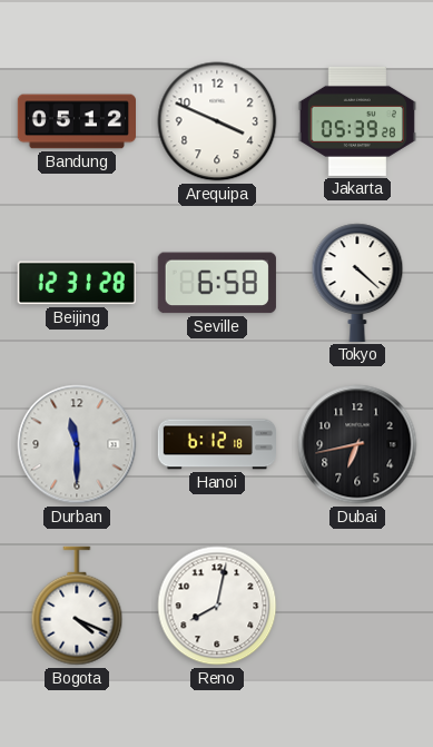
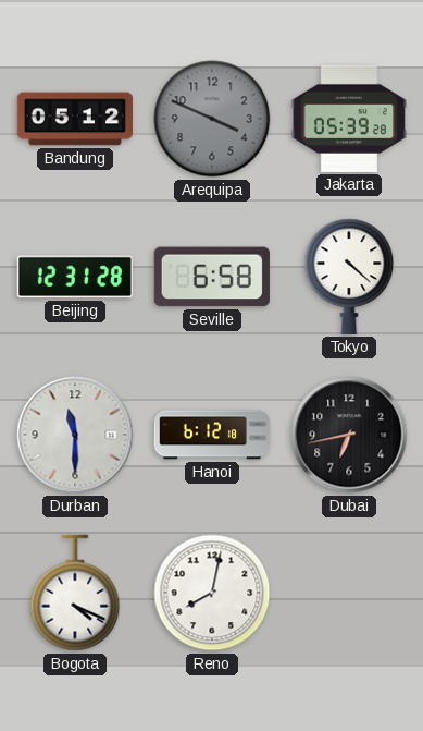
Arequipa dial: white -> grey
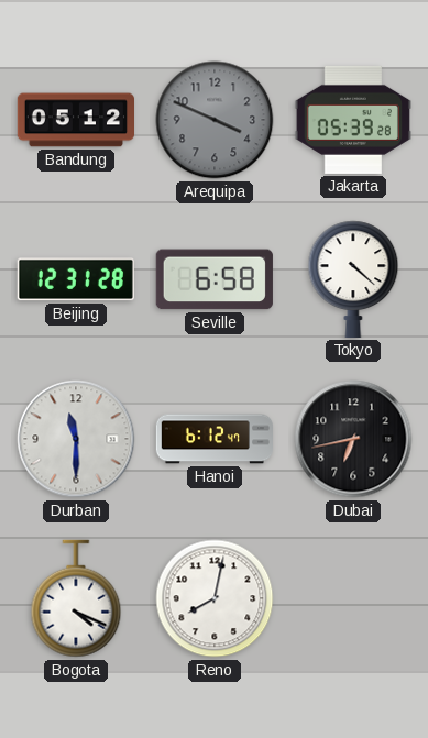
Hanoi: 6:12:18 -> 6:12:47
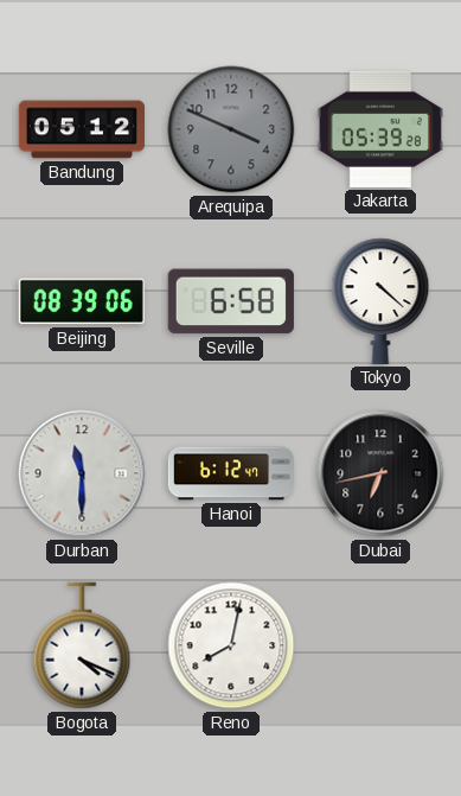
Beijing: 12:31 -> 08:39
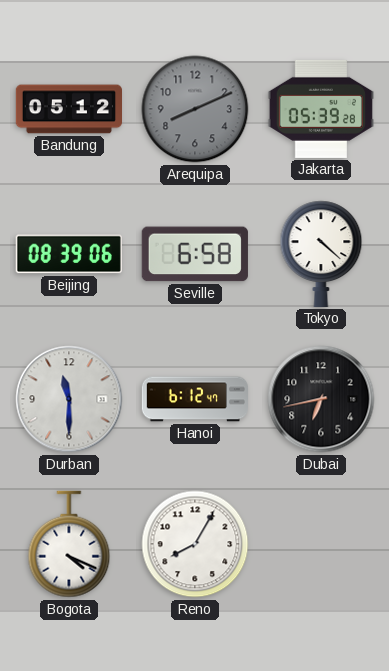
Arequipa: 3:49 -> 8:11
Reno: 8:02 -> 8:05
